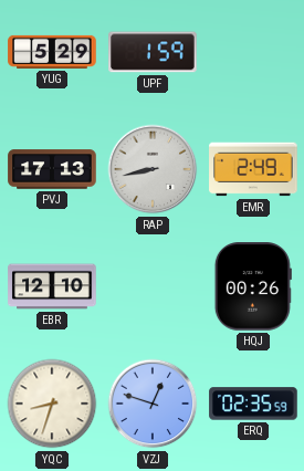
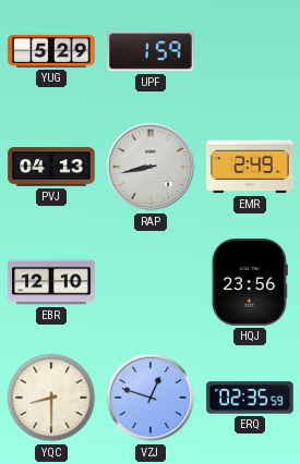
PVJ: 17:13 -> 04:13
HQJ: 00:26 -> 23:56
YQC: 8:33 -> 8:30
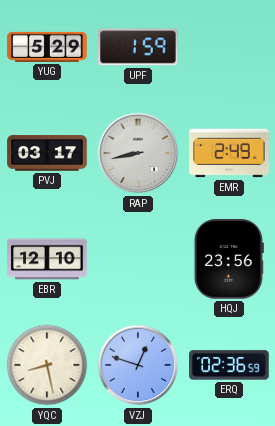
PVJ: 04:13 -> 03:17
YQC: 8:30 -> 8:28
ERQ: 02:35 -> 02:36
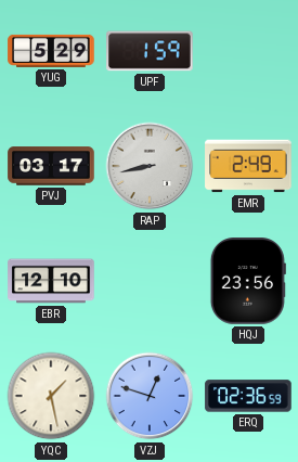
YQC: 8:28 -> 1:28
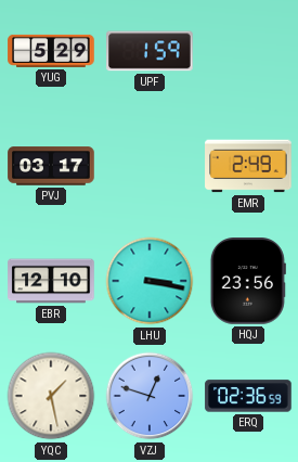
RAP: 8:43 -> none
LHU: none -> 3:17
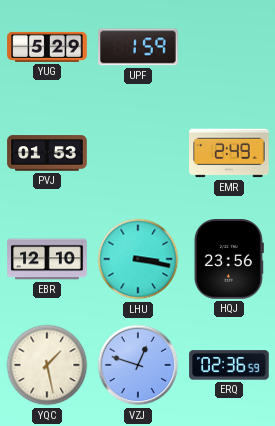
PVJ: 03:17 -> 01:53
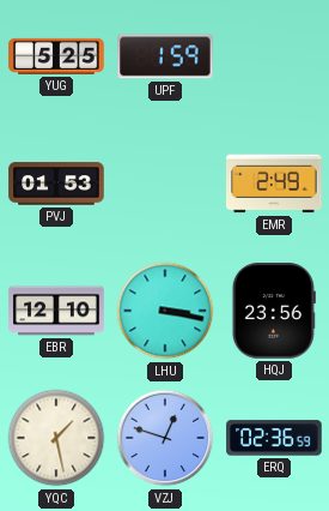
YUG: 5:29 -> 5:25
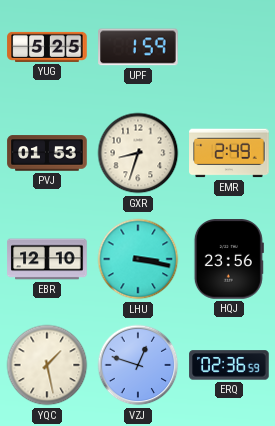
GXR: none -> 8:33
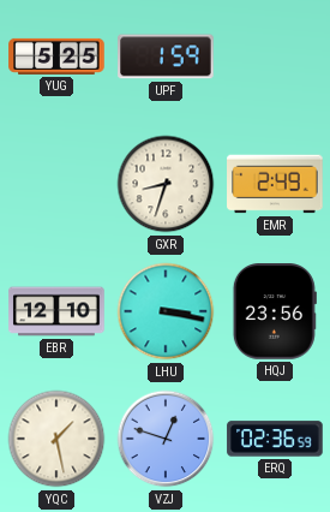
PVJ: 01:53 -> none
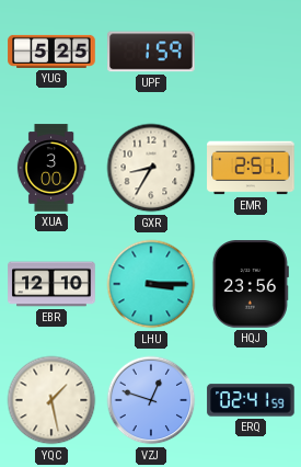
XUA: none -> 3:00
GXR: 8:33 -> 8:35
EMR: 2:49 -> 2:51
LHU: 3:17 -> 3:15
ERQ: 02:36 -> 02:41
